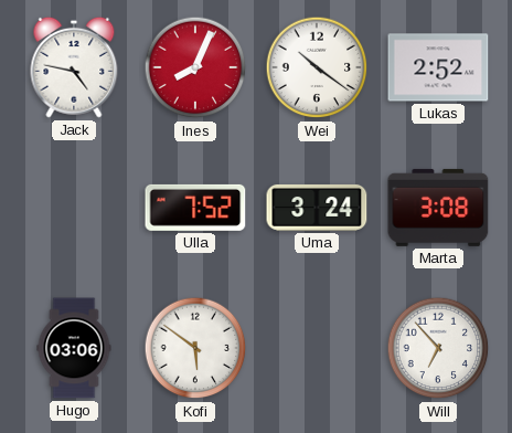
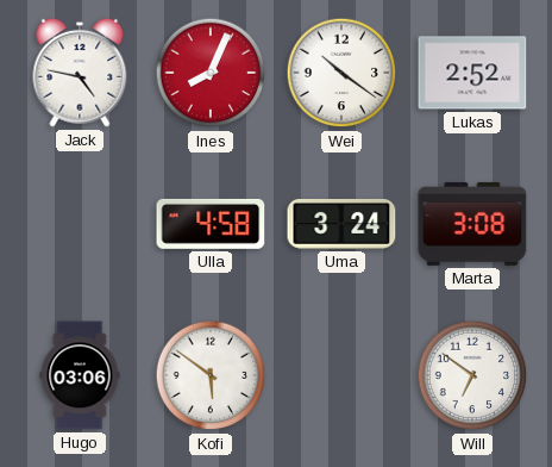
Ulla: 7:52 -> 4:58
Will: 6:53 -> 6:51
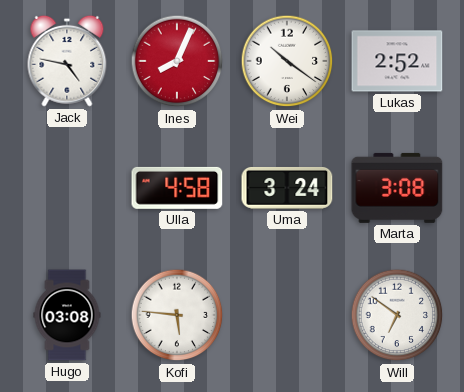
Hugo: 03:06 -> 03:08
Kofi: 5:51 -> 5:46
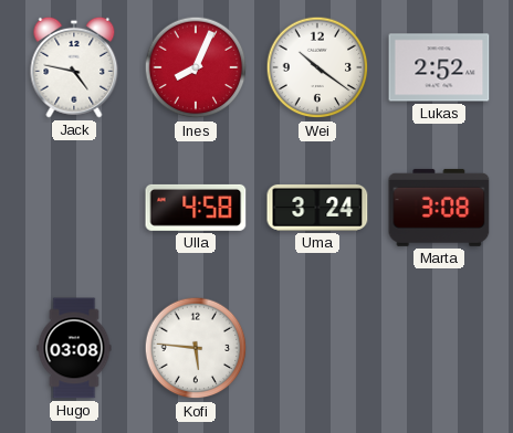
Will: 6:51 -> none
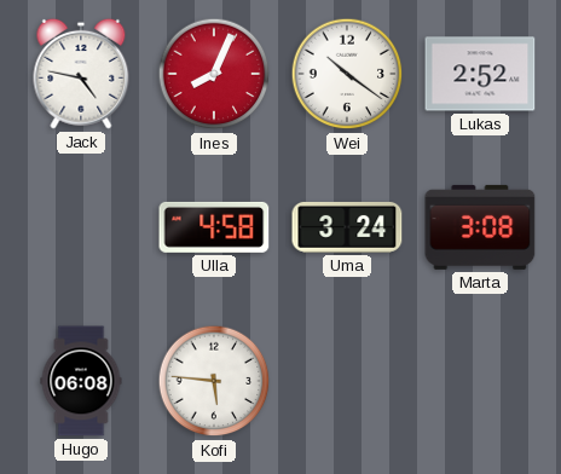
Hugo: 03:08 -> 06:08
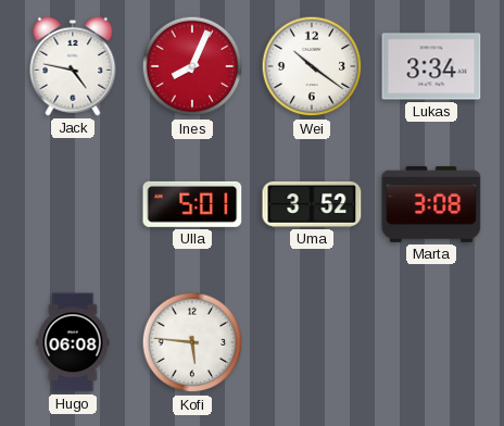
Lukas: 2:52 -> 3:34
Ulla: 4:58 -> 5:01
Uma: 3:24 -> 3:52
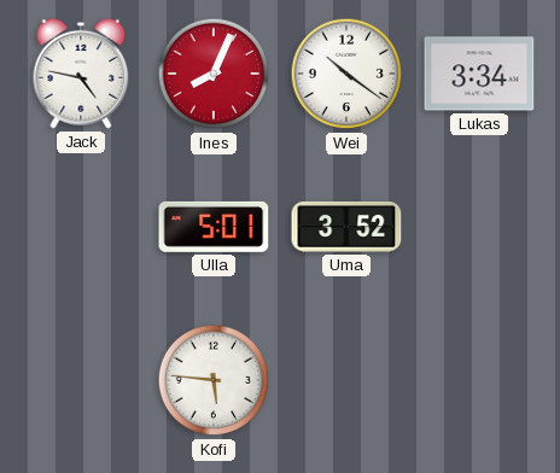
Marta: 3:08 -> none
Hugo: 06:08 -> none
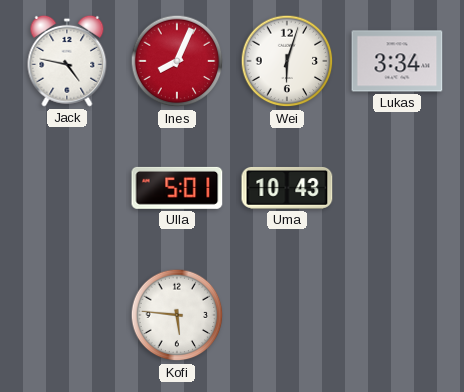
Wei: 10:21 -> 6:03
Uma: 3:52 -> 10:43
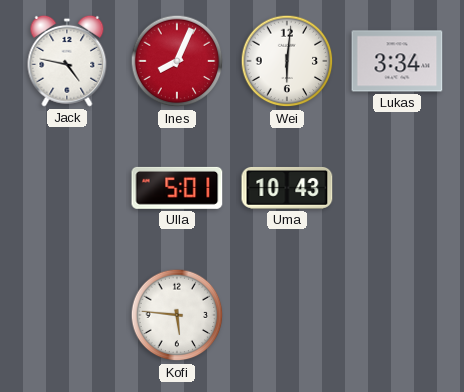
Wei: 6:03 -> 6:01
